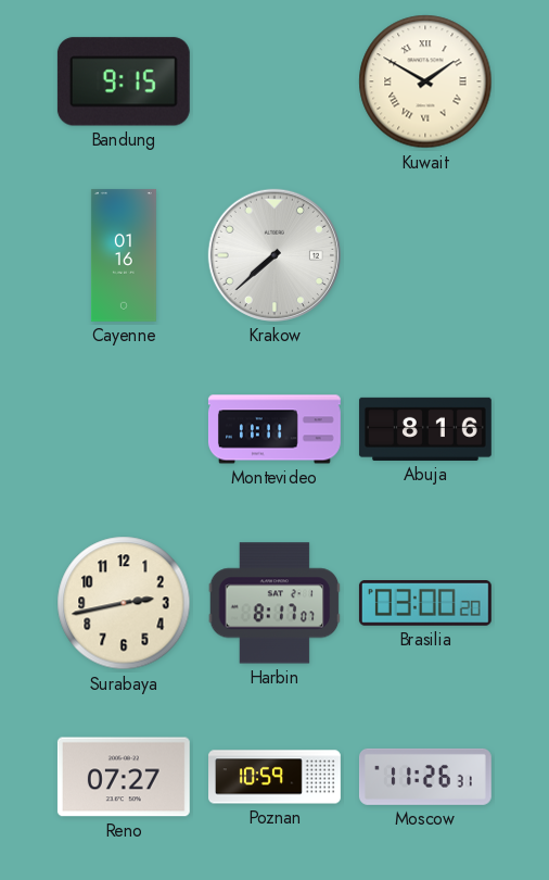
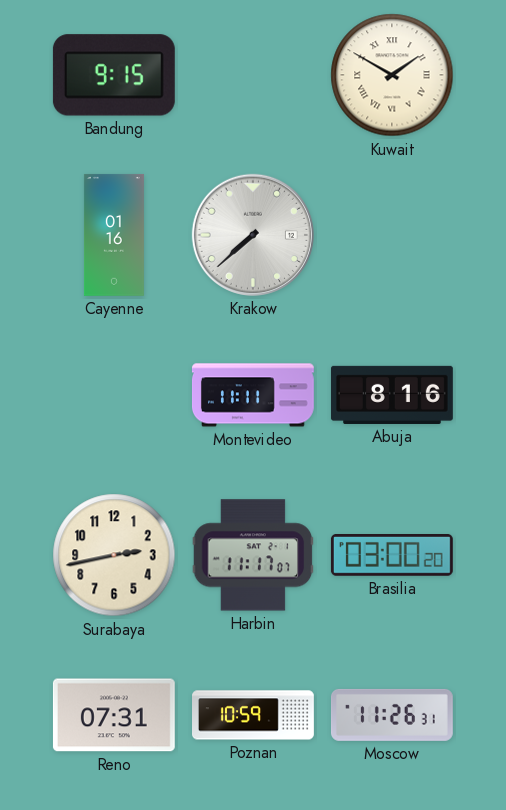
Harbin: 8:17 -> 11:17
Reno: 07:27 -> 07:31
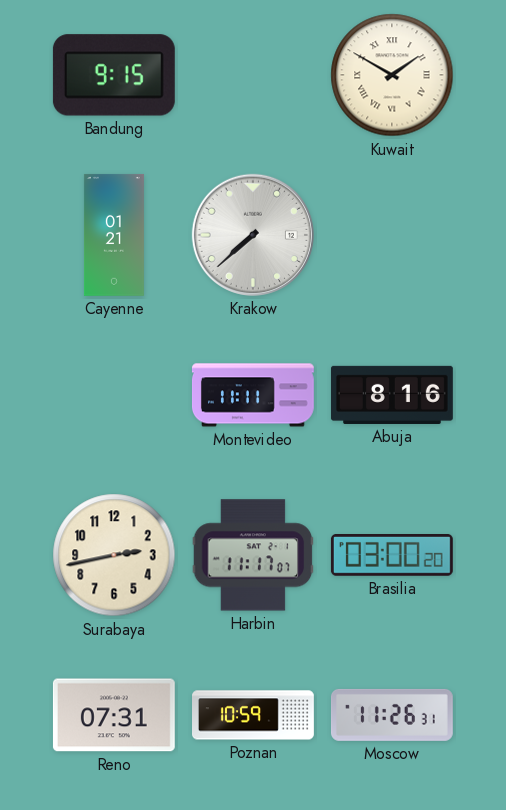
Cayenne: 01:16 -> 01:21
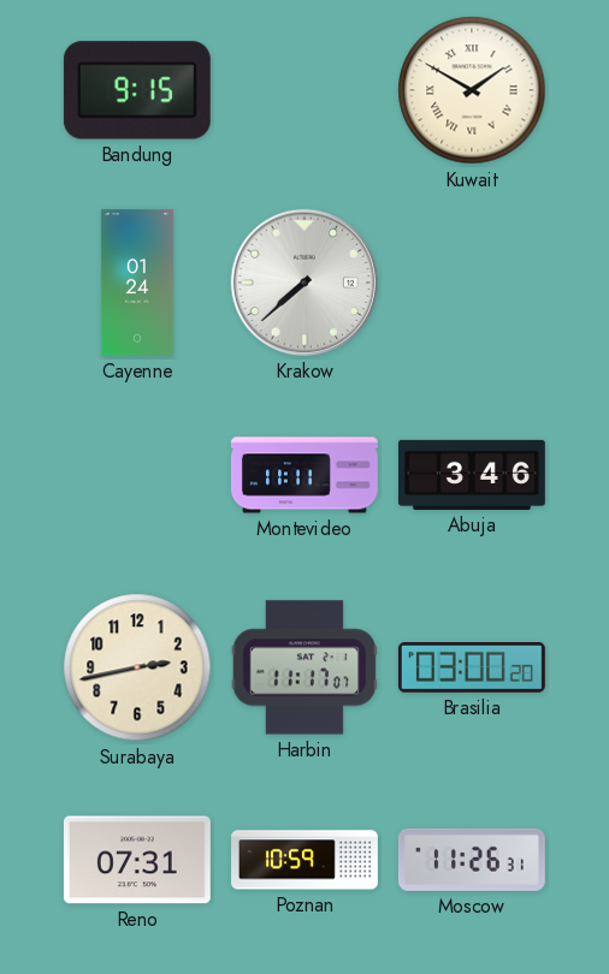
Cayenne: 01:21 -> 01:24
Abuja: 8:16 -> 3:46
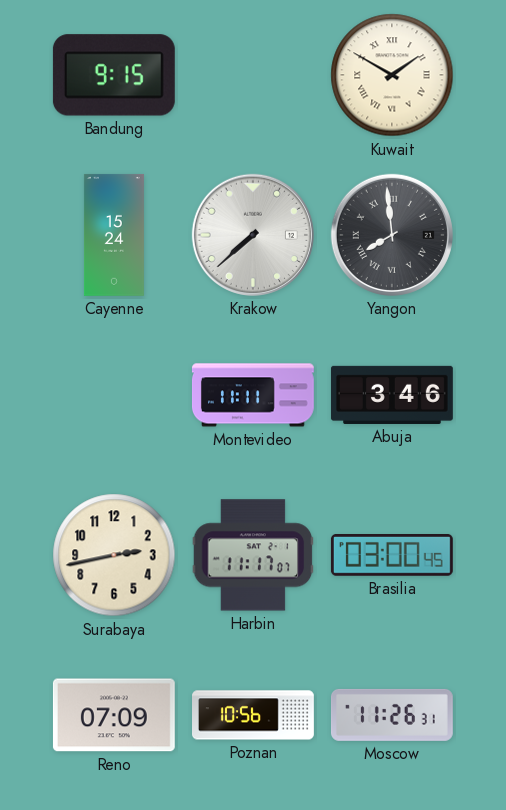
Cayenne: 01:24 -> 15:24
Yangon: none -> 7:59
Brasilia: 03:00:20 -> 03:00:45
Reno: 07:31 -> 07:09
Poznan: 10:59 -> 10:56
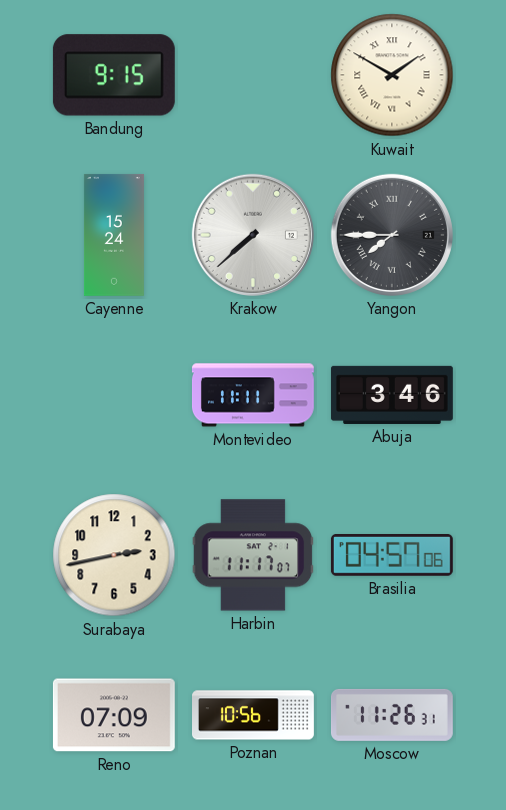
Yangon: 7:59 -> 7:45
Brasilia: 03:00 -> 04:57
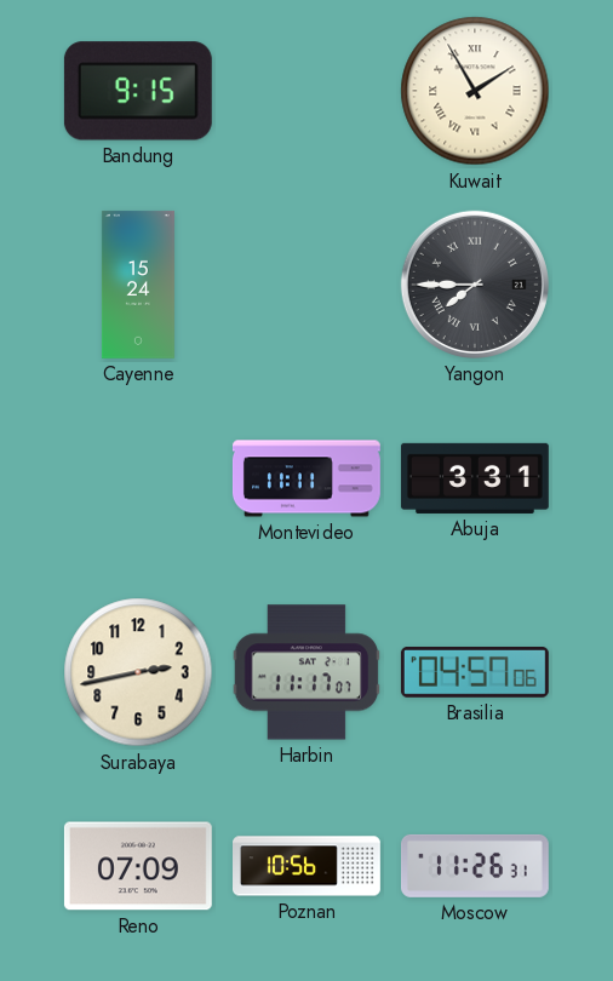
Kuwait: 1:50 -> 1:55
Krakow: 7:38 -> none
Abuja: 3:46 -> 3:31
